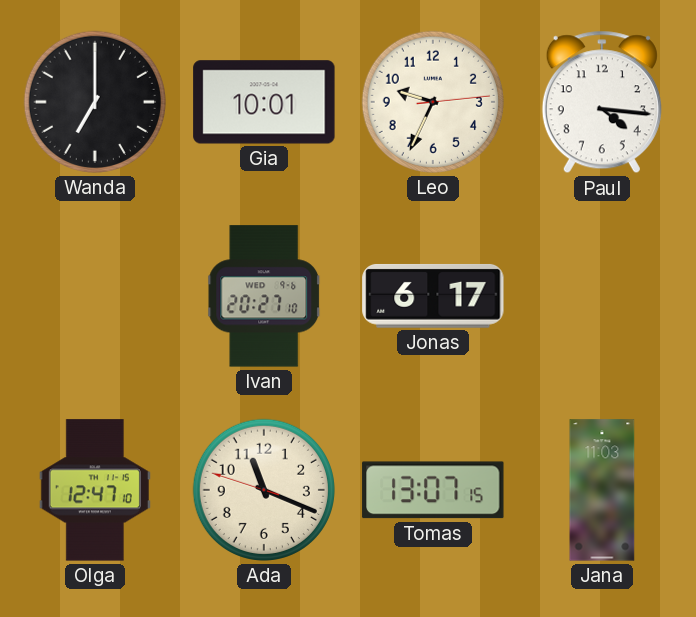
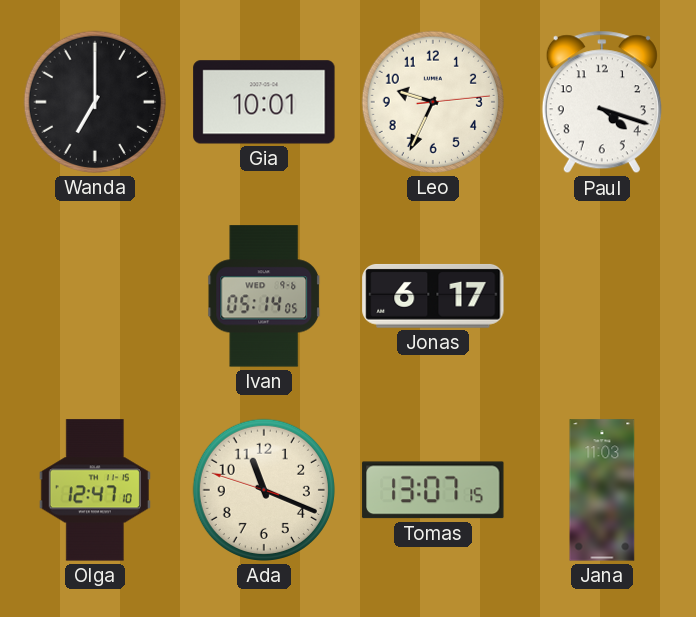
Paul: 4:16 -> 4:18
Ivan: 20:27 -> 05:14
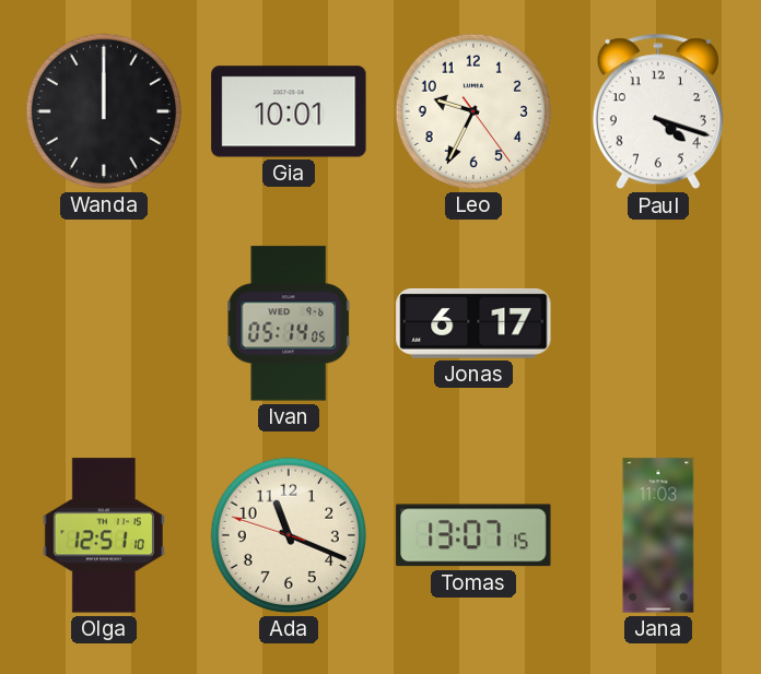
Wanda: 7:00 -> 12:00
Leo: 9:34:14 -> 9:34:24
Olga: 12:47 -> 12:51
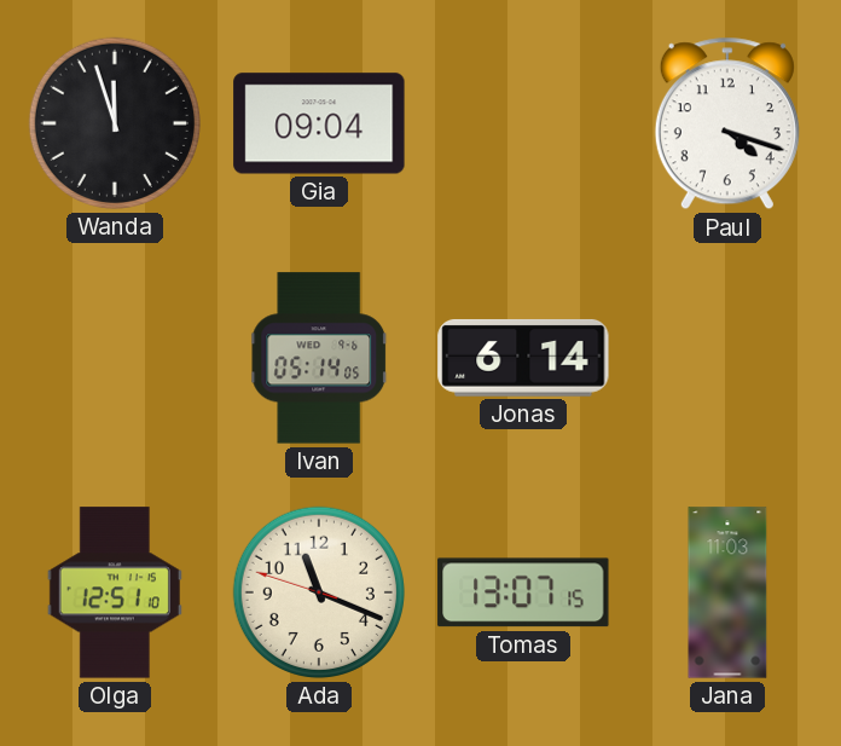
Wanda: 12:00 -> 11:57
Gia: 10:01 -> 09:04
Leo: 9:34 -> none
Jonas: 6:17 -> 6:14
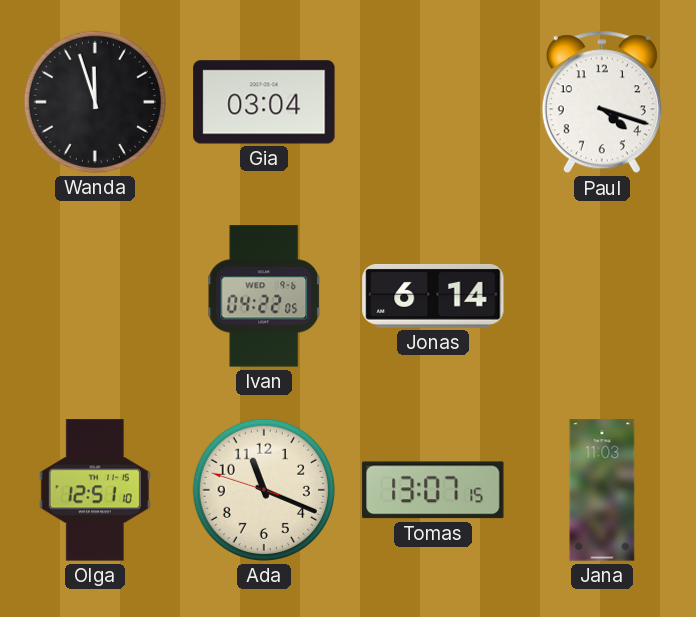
Gia: 09:04 -> 03:04
Ivan: 05:14 -> 04:22
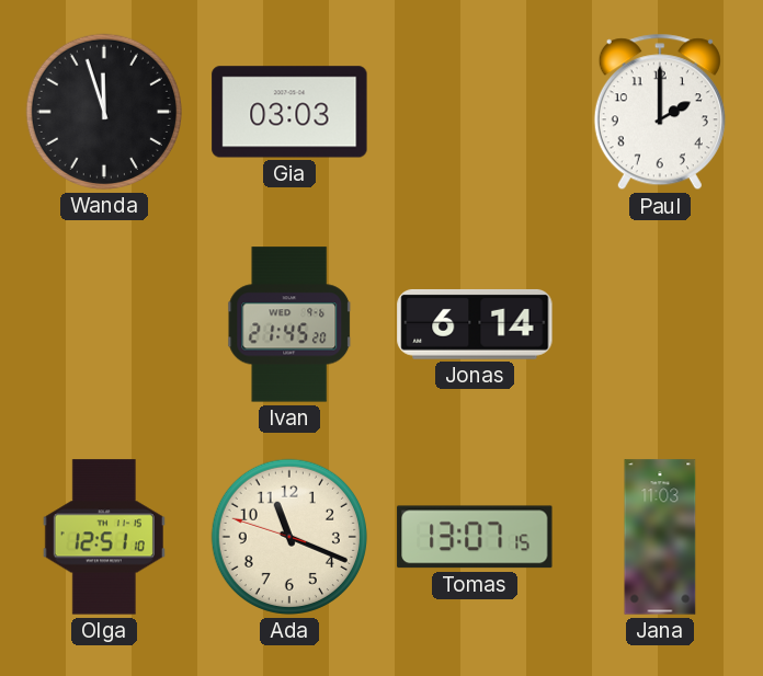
Gia: 03:04 -> 03:03
Paul: 4:18 -> 2:00
Ivan: 04:22 -> 21:45
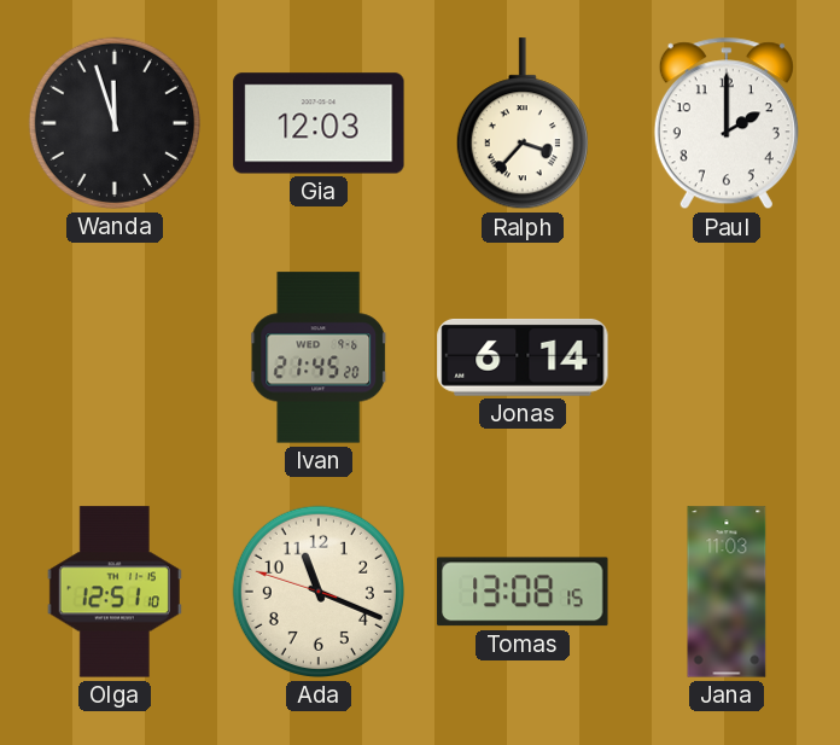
Gia: 03:03 -> 12:03
Ralph: none -> 3:37
Tomas: 13:07 -> 13:08
